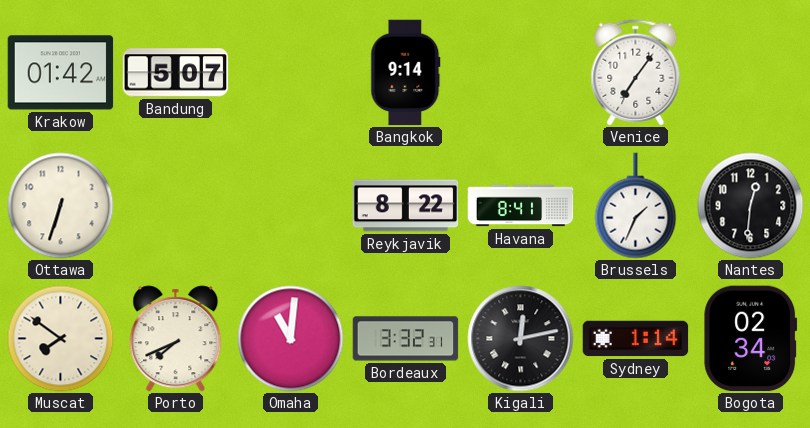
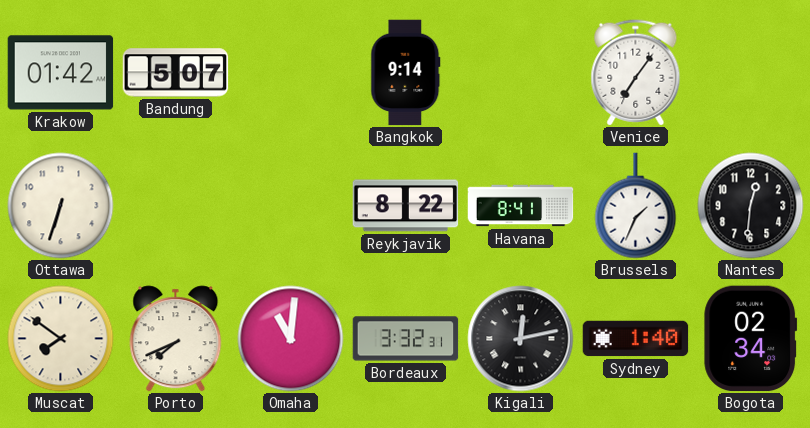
Sydney: 1:14 -> 1:40
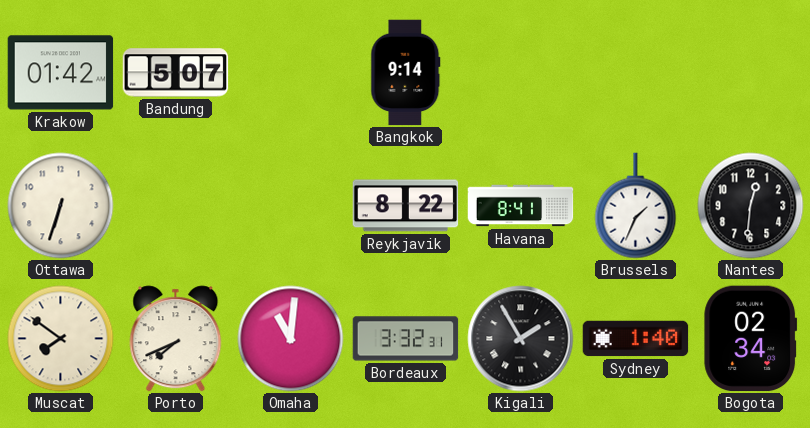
Venice: 7:06 -> none
Kigali: 12:13 -> 1:55
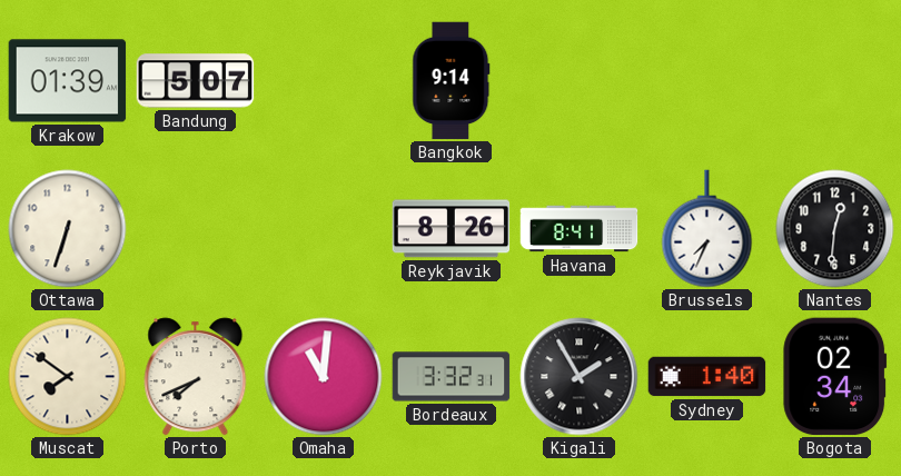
Krakow: 01:42 -> 01:39
Reykjavik: 8:22 -> 8:26
Brussels: 1:34 -> 7:34
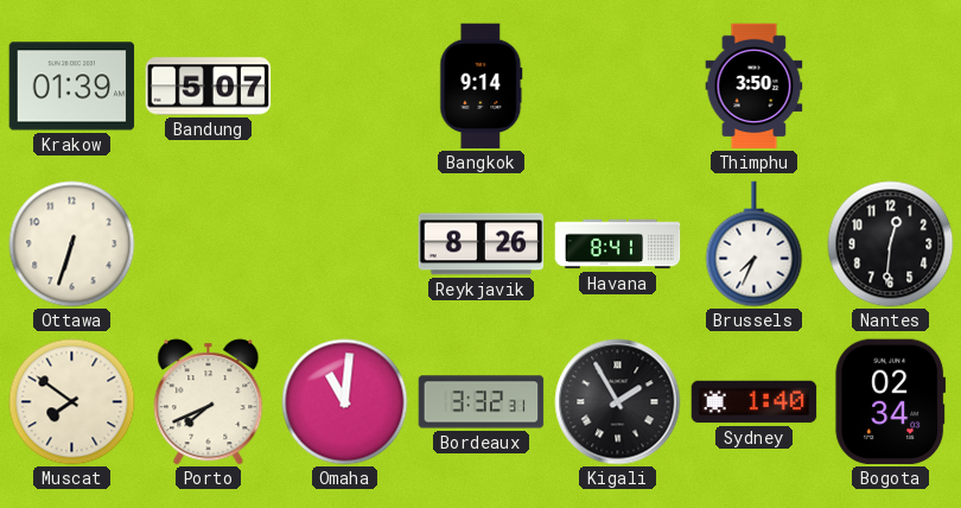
Thimphu: none -> 3:50
